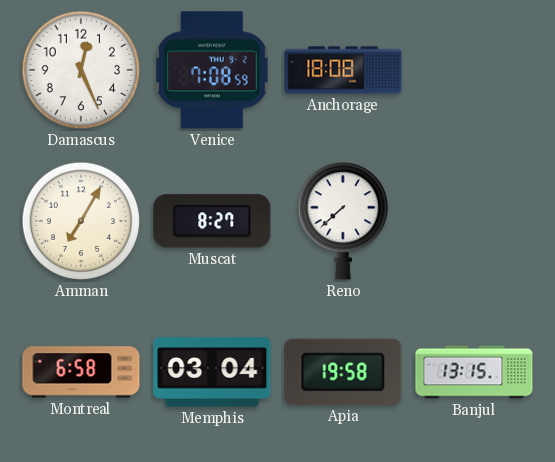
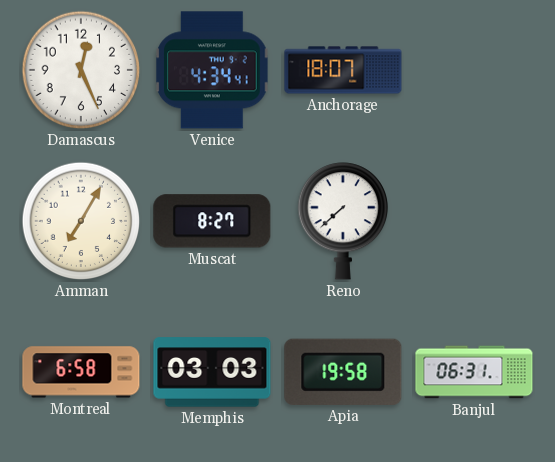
Venice: 7:08 -> 4:34
Anchorage: 18:08 -> 18:07
Memphis: 03:04 -> 03:03
Banjul: 13:15 -> 06:31
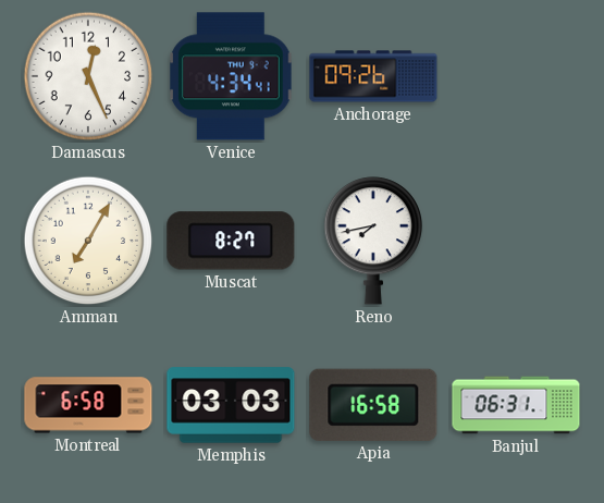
Anchorage: 18:07 -> 09:26
Reno: 7:38 -> 7:43
Apia: 19:58 -> 16:58
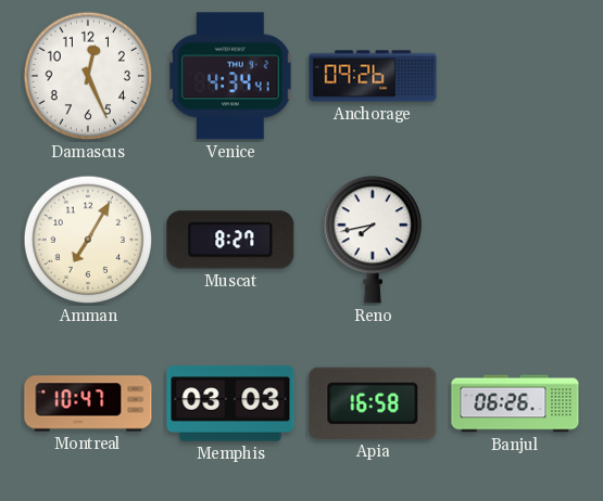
Montreal: 6:58 -> 10:47
Banjul: 06:31 -> 06:26
